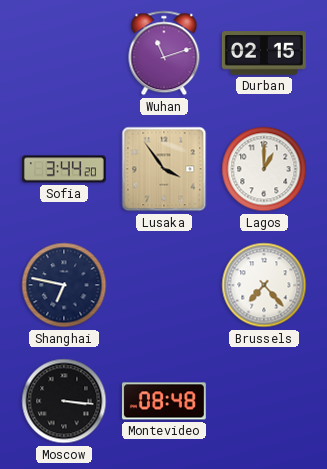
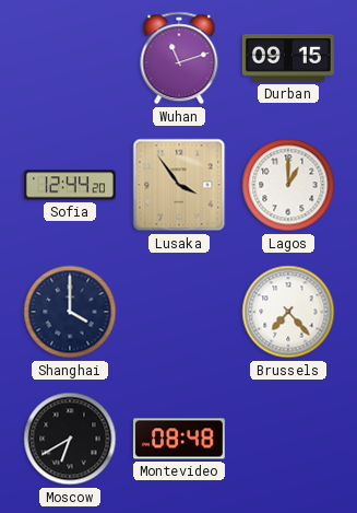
Durban: 02:15 -> 09:15
Sofia: 3:44 -> 12:44
Shanghai: 6:47 -> 4:00
Moscow: 3:16 -> 6:40
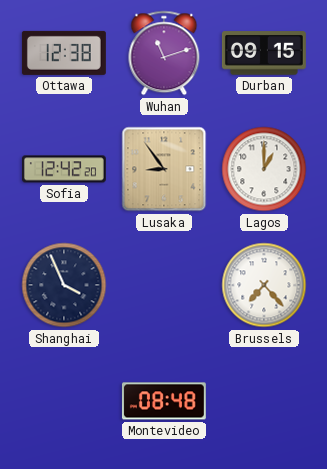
Ottawa: none -> 12:38
Sofia: 12:44 -> 12:42
Lusaka: 3:54 -> 8:54
Shanghai: 4:00 -> 3:56
Moscow: 6:40 -> none
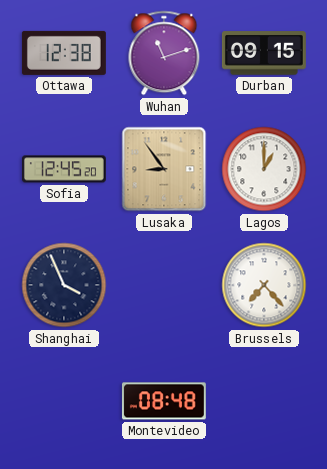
Sofia: 12:42 -> 12:45
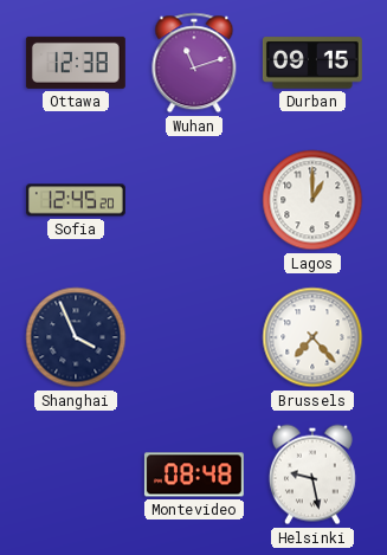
Lusaka: 8:54 -> none
Helsinki: none -> 9:28
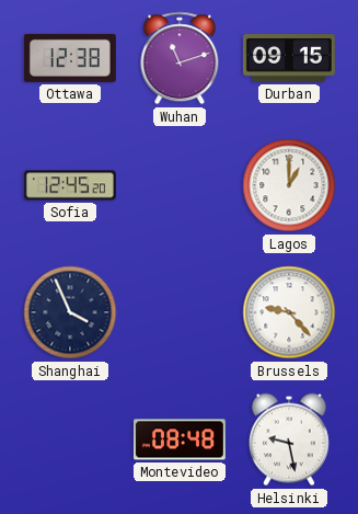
Brussels: 7:23 -> 9:23
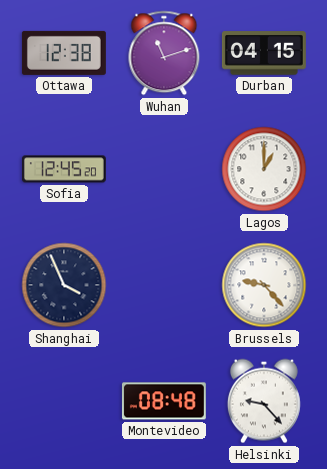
Durban: 09:15 -> 04:15
Helsinki: 9:28 -> 9:23
